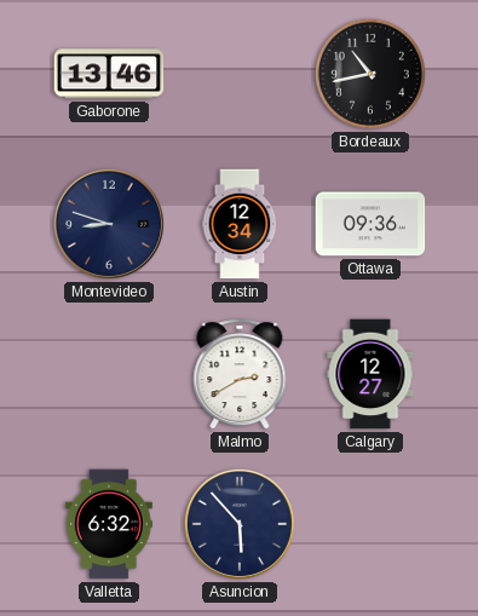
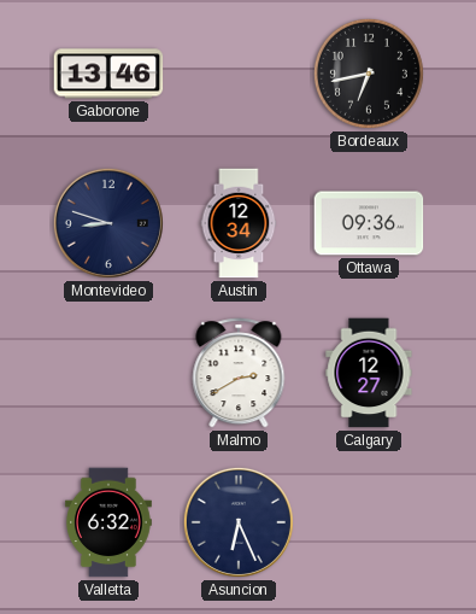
Bordeaux: 10:43 -> 6:43
Asuncion: 5:53 -> 6:26
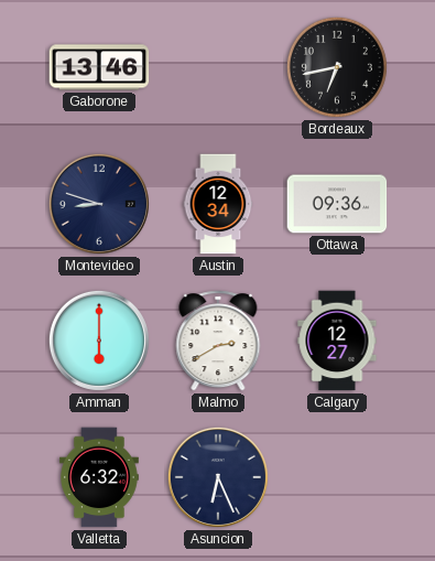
Amman: none -> 6:00
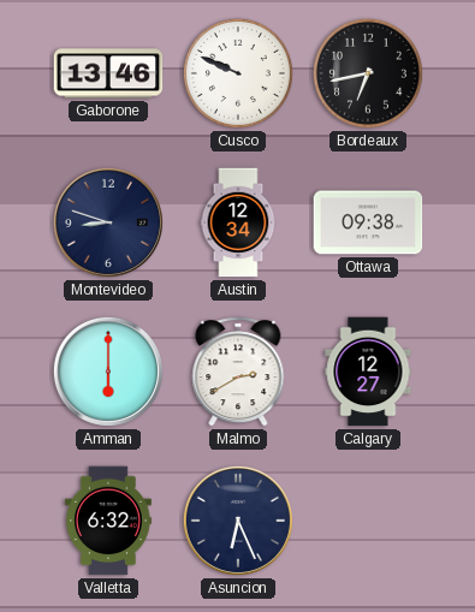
Cusco: none -> 9:49
Ottawa: 09:36 -> 09:38
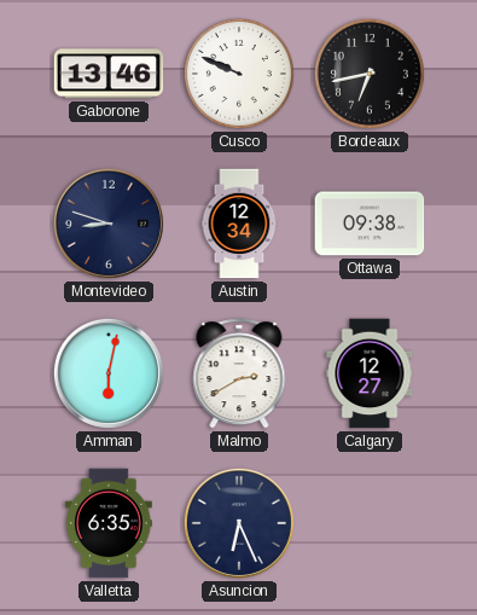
Amman: 6:00 -> 6:02
Valletta: 6:32 -> 6:35
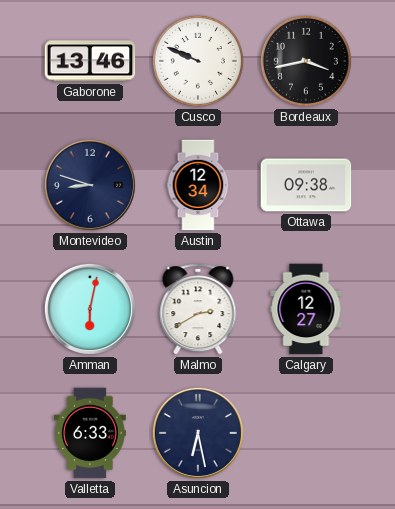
Bordeaux: 6:43 -> 3:43
Valletta: 6:35 -> 6:33
Asuncion: 6:26 -> 6:28
